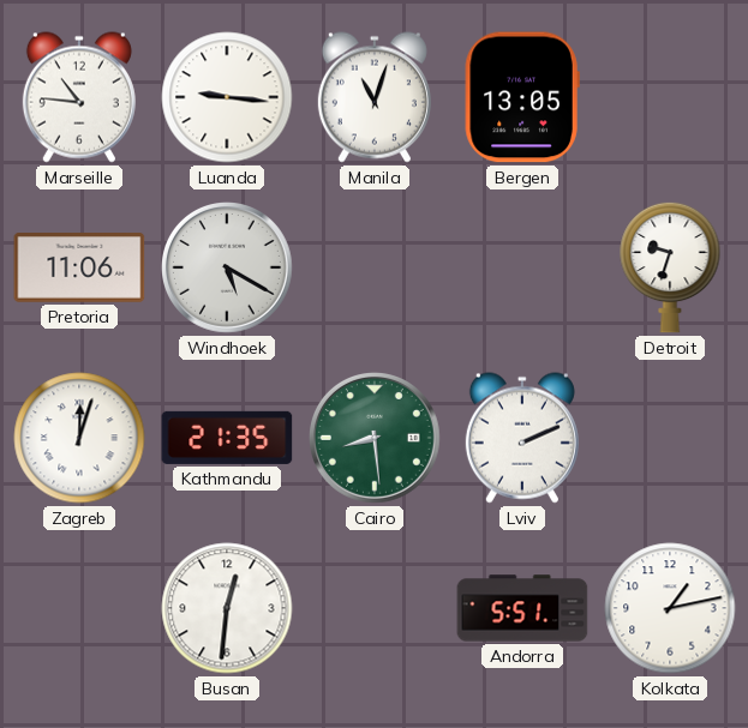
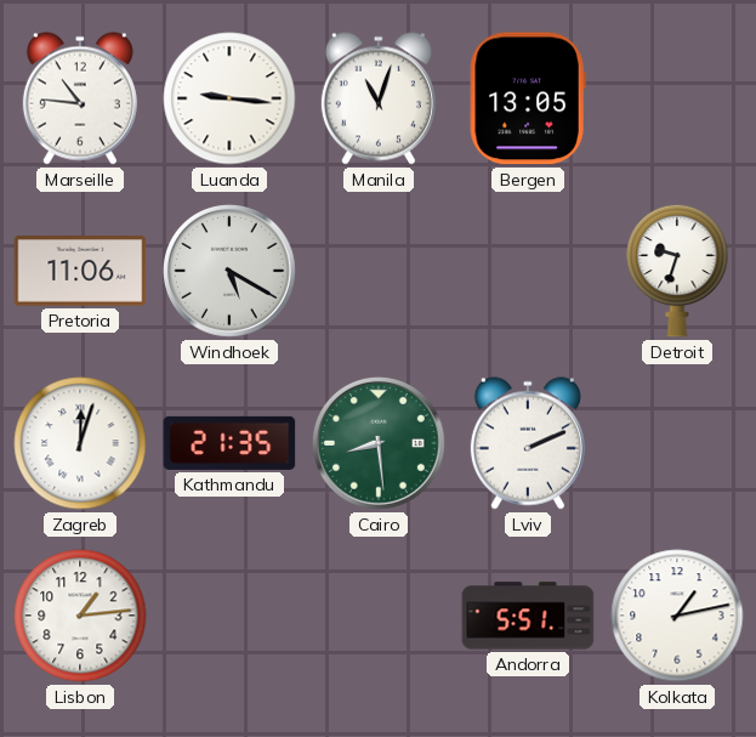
Lisbon: none -> 1:14
Busan: 12:31 -> none
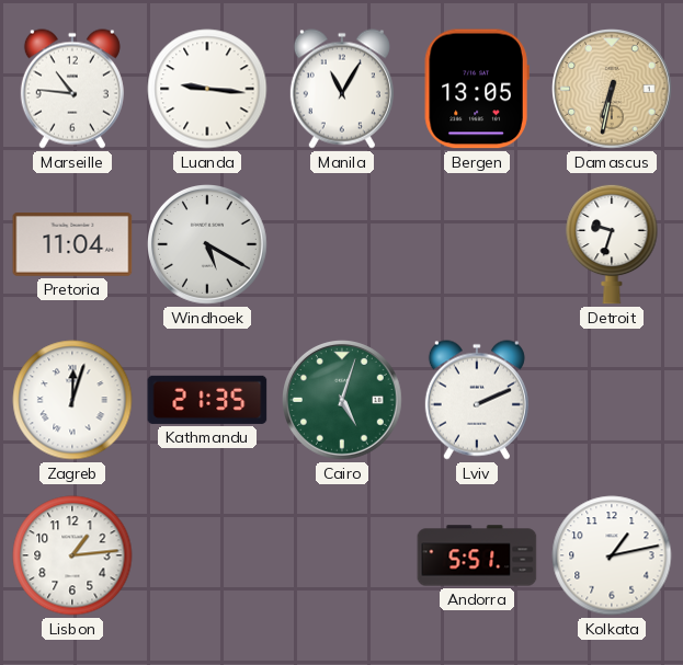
Manila: 11:03 -> 11:05
Damascus: none -> 6:32
Pretoria: 11:06 -> 11:04
Cairo: 8:29 -> 5:03
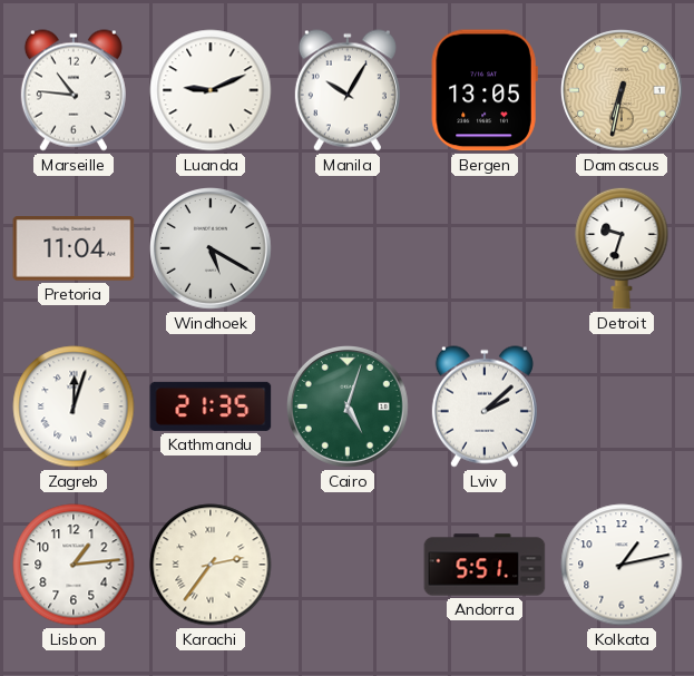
Luanda: 9:16 -> 9:11
Manila: 11:05 -> 10:05
Lviv: 2:11 -> 2:08
Karachi: none -> 2:36
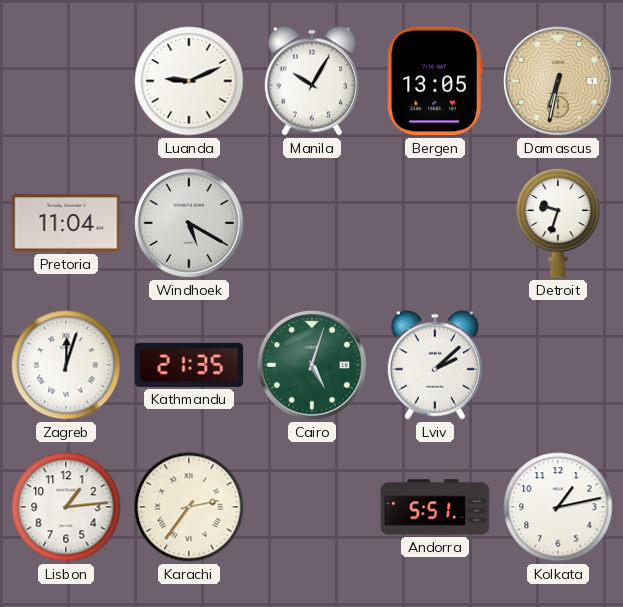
Marseille: 10:46 -> none
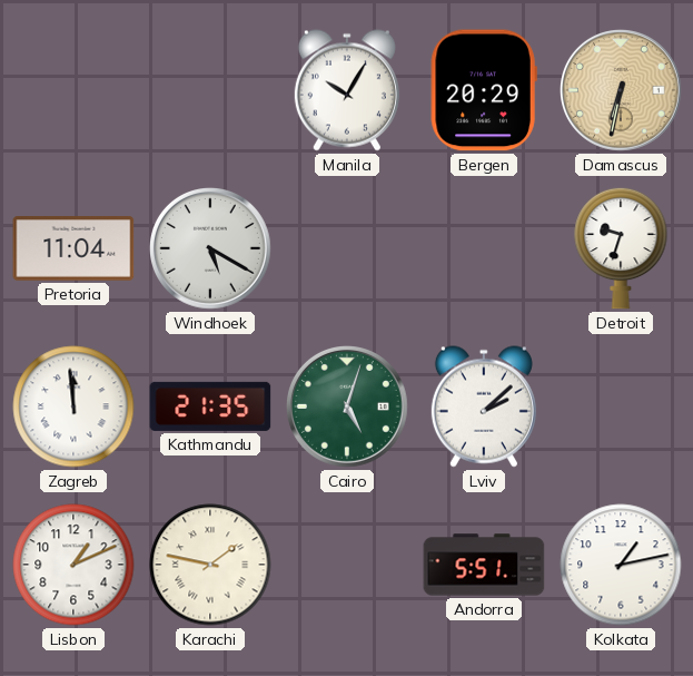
Luanda: 9:11 -> none
Bergen: 13:05 -> 20:29
Zagreb: 12:03 -> 11:59
Lisbon: 1:14 -> 1:11
Karachi: 2:36 -> 1:47
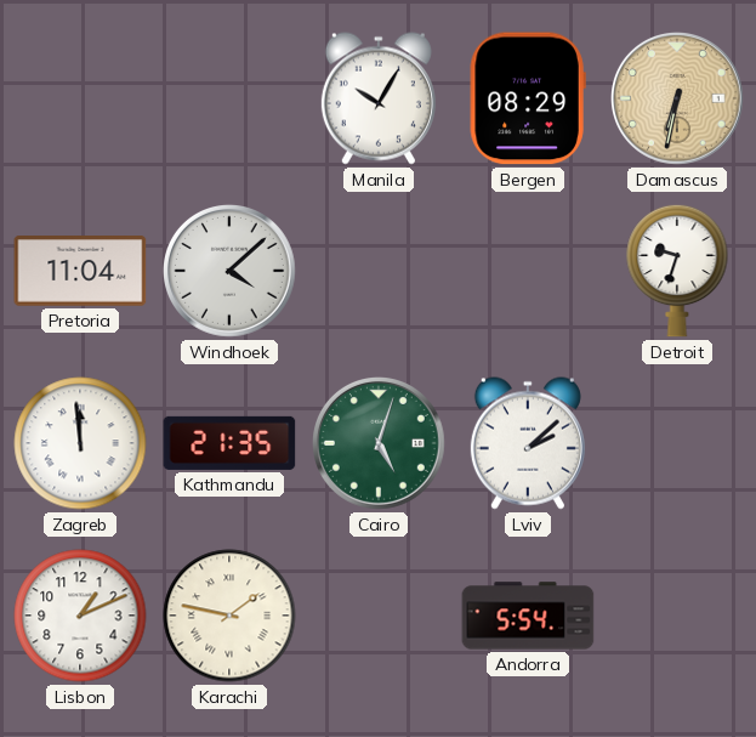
Bergen: 20:29 -> 08:29
Windhoek: 5:20 -> 4:08
Andorra: 5:51 -> 5:54
Kolkata: 1:13 -> none
